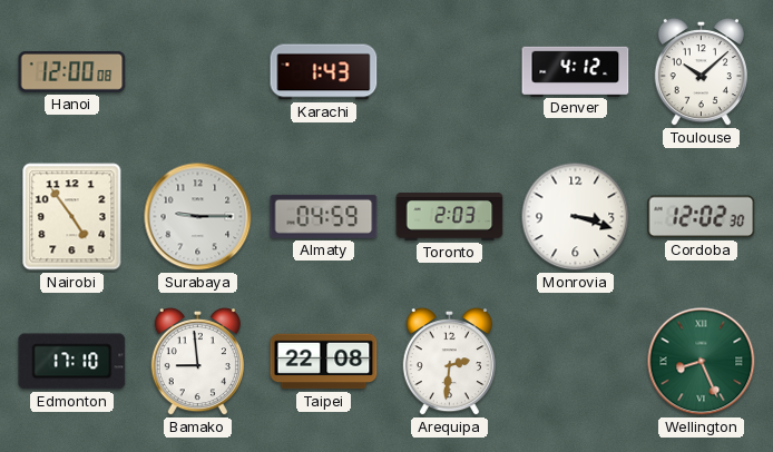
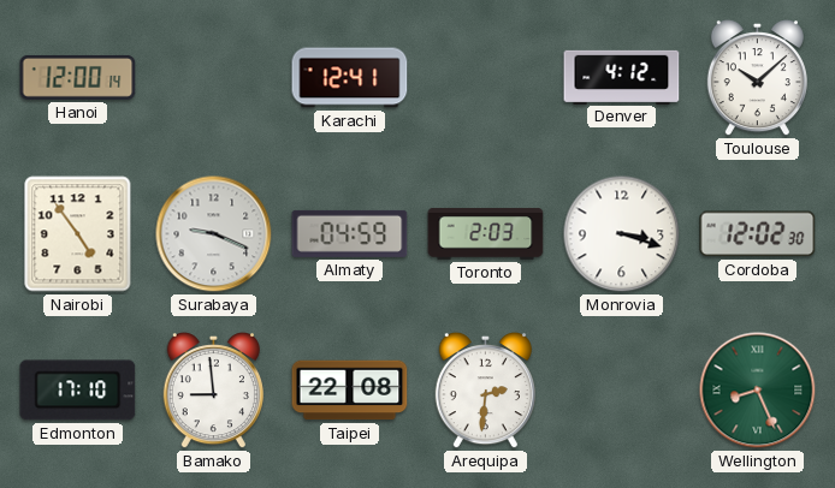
Hanoi: 12:00:08 -> 12:00:14
Karachi: 1:43 -> 12:41
Surabaya: 9:15 -> 9:19
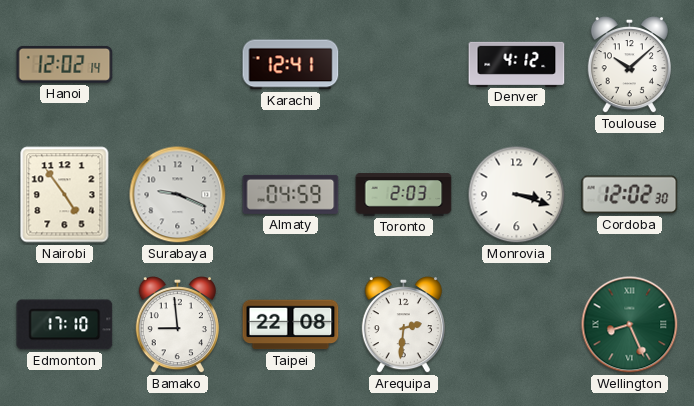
Hanoi: 12:00 -> 12:02
